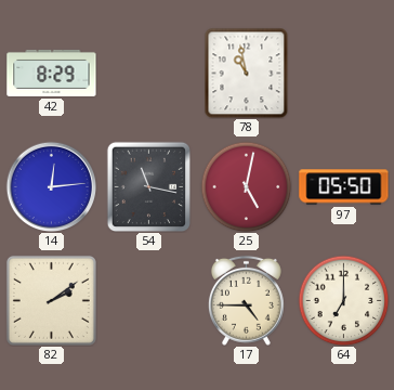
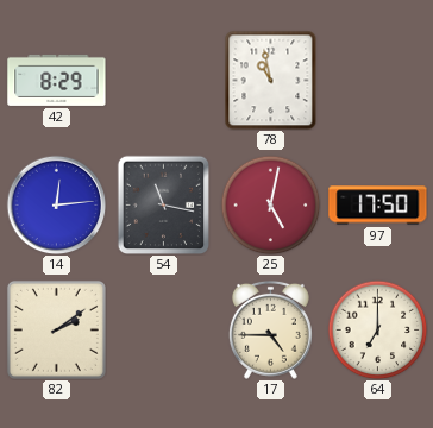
97: 05:50 -> 17:50
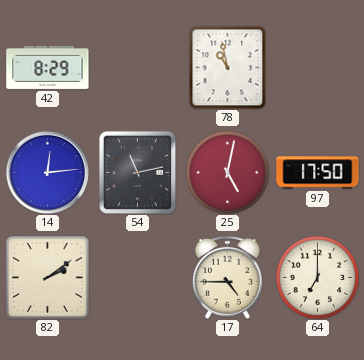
54: 11:17 -> 11:13
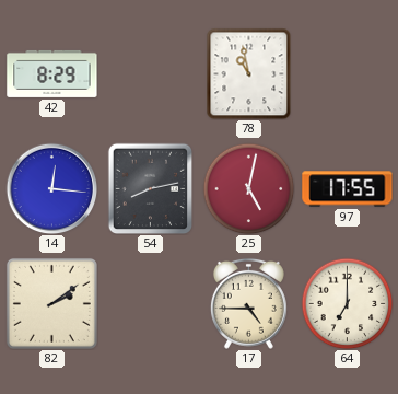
14: 12:14 -> 12:16
54: 11:13 -> 8:13
97: 17:50 -> 17:55
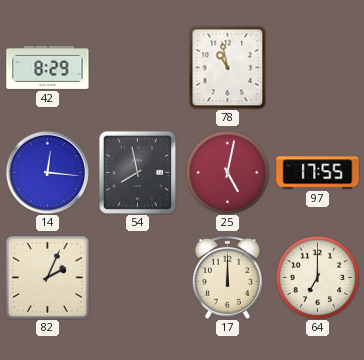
54: 8:13 -> 7:58
82: 2:09 -> 2:04
17: 4:45 -> 12:00
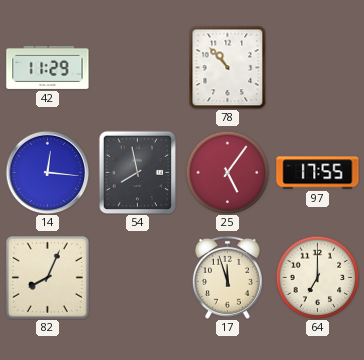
42: 8:29 -> 11:29
78: 10:58 -> 10:53
25: 5:02 -> 5:06
82: 2:04 -> 8:04
17: 12:00 -> 11:57
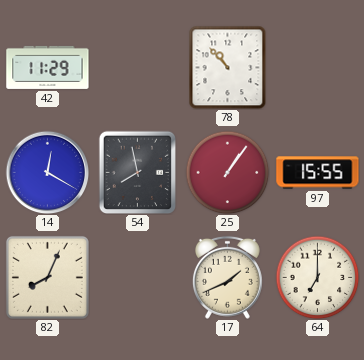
14: 12:16 -> 12:20
25: 5:06 -> 1:06
97: 17:55 -> 15:55
17: 11:57 -> 1:41
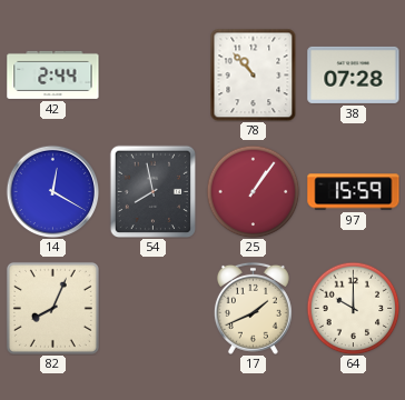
42: 11:29 -> 2:44
38: none -> 07:28
97: 15:55 -> 15:59
64: 7:00 -> 10:00
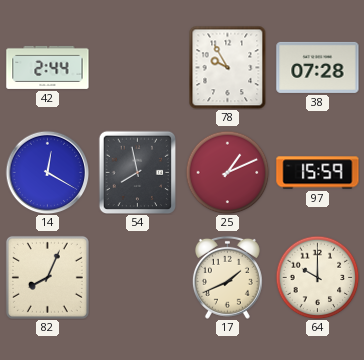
78: 10:53 -> 9:55
25: 1:06 -> 1:11
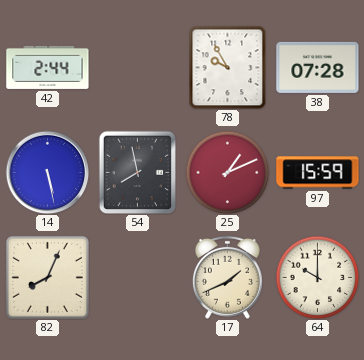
14: 12:20 -> 5:28
